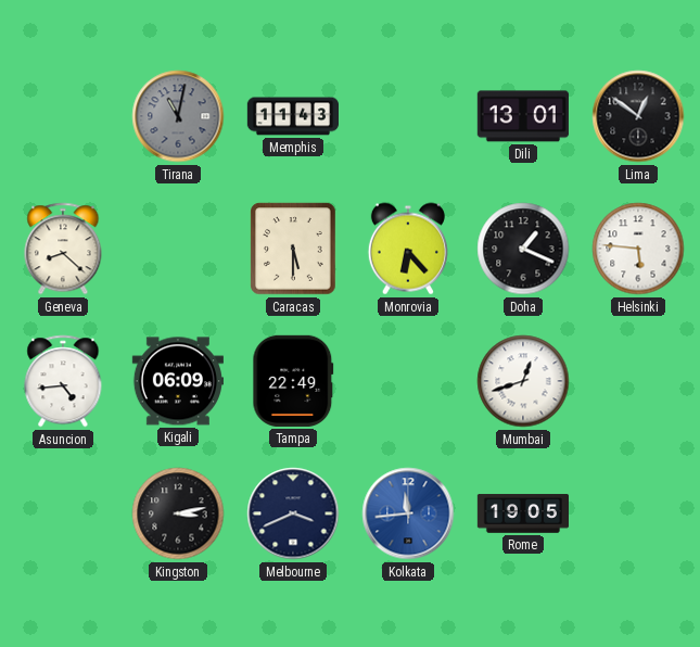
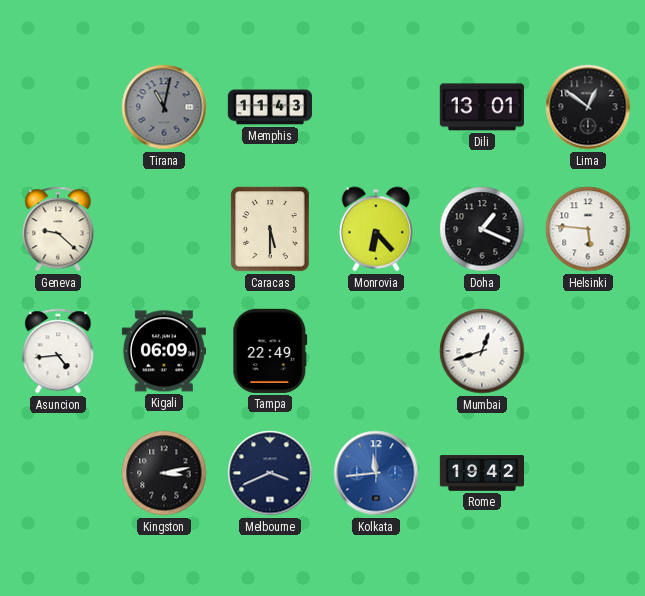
Geneva: 8:22 -> 9:22
Rome: 19:05 -> 19:42
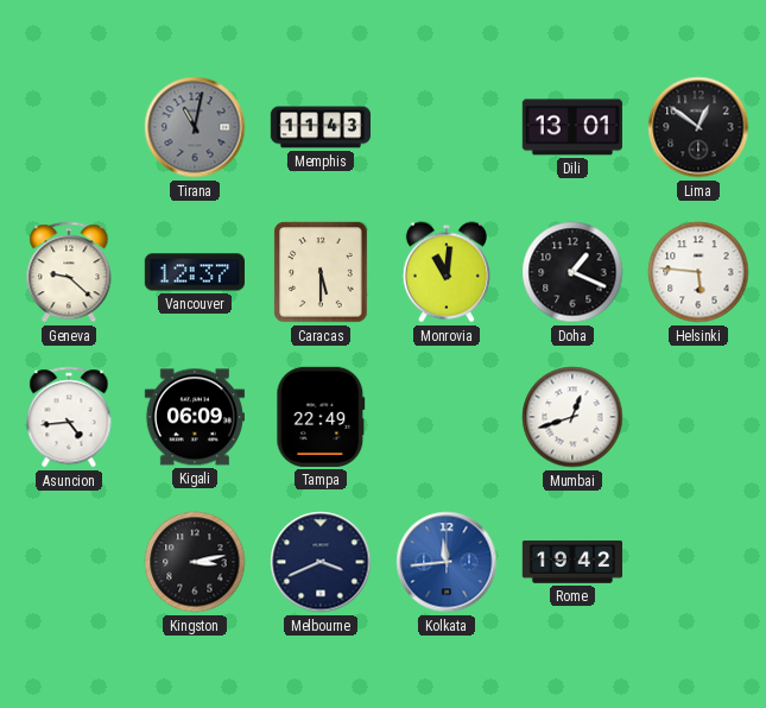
Vancouver: none -> 12:37
Monrovia: 6:23 -> 11:01
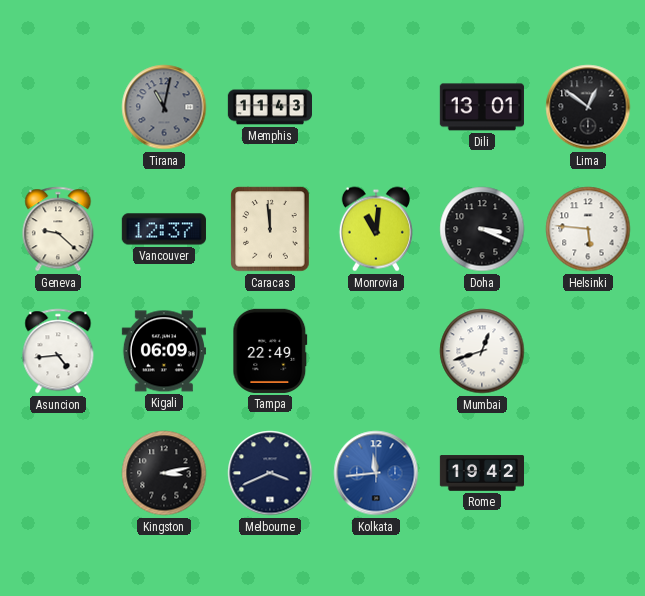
Caracas: 5:30 -> 11:59
Doha: 1:19 -> 3:19
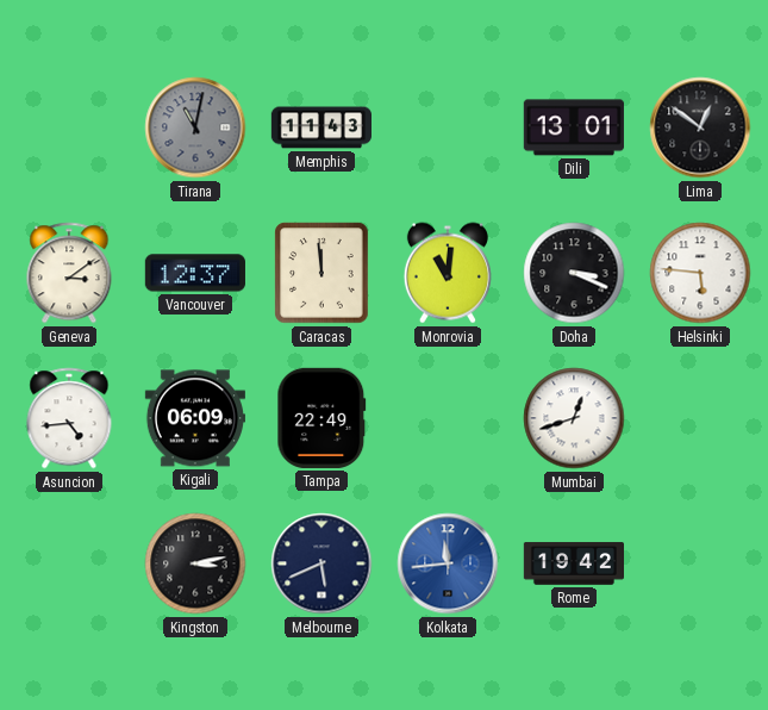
Geneva: 9:22 -> 3:09
Melbourne: 3:41 -> 5:41
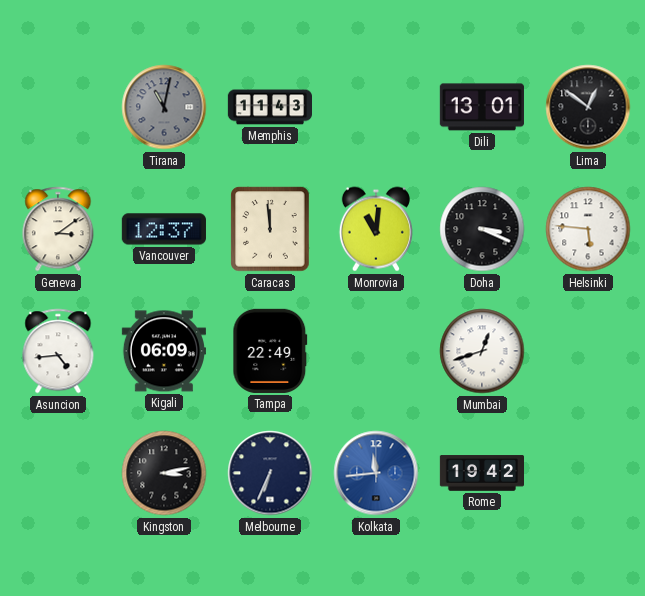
Melbourne: 5:41 -> 6:34
